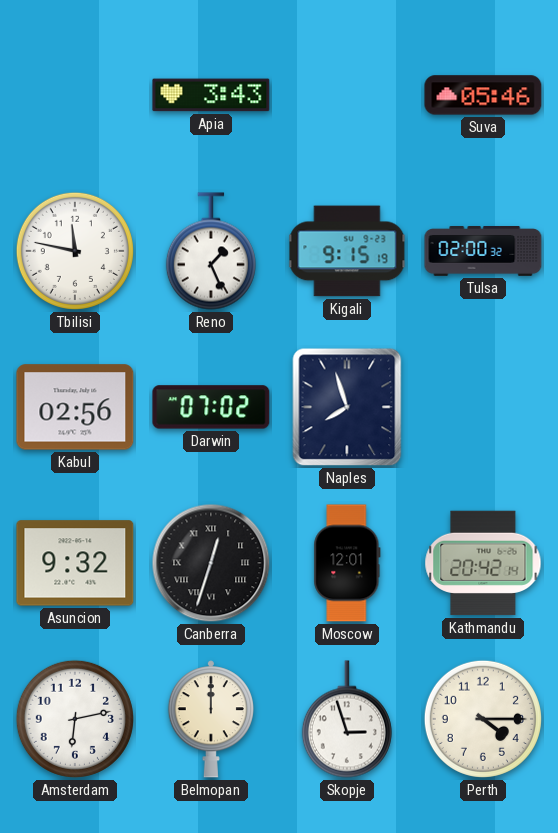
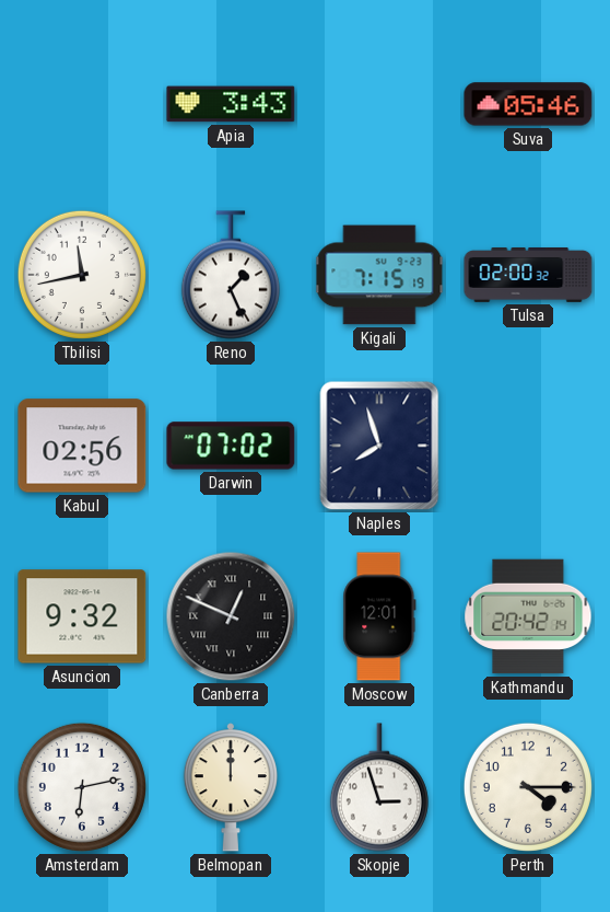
Tbilisi: 11:47 -> 11:43
Kigali: 9:15 -> 7:15
Canberra: 12:33 -> 12:49
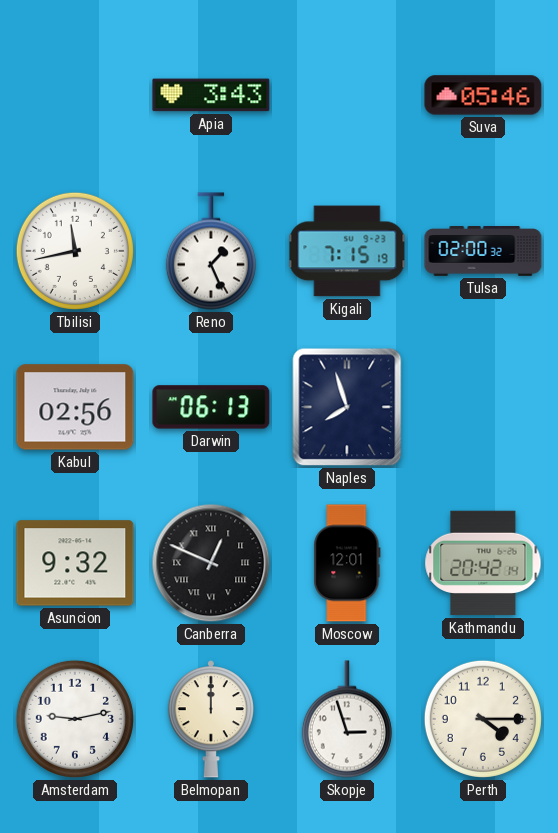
Darwin: 07:02 -> 06:13
Amsterdam: 6:13 -> 9:13
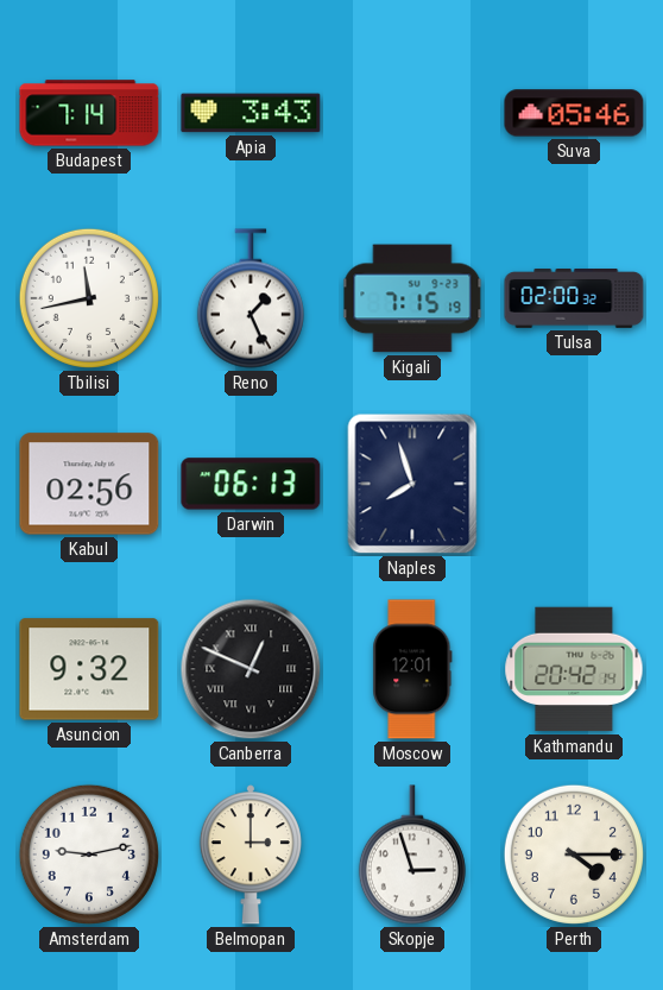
Budapest: none -> 7:14
Belmopan: 12:00 -> 3:00
